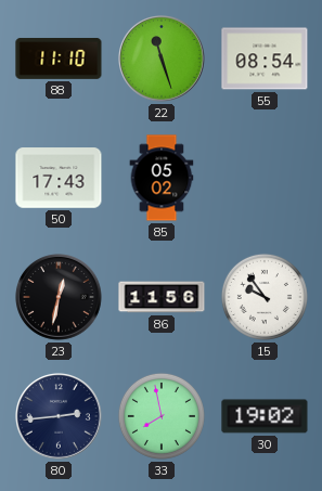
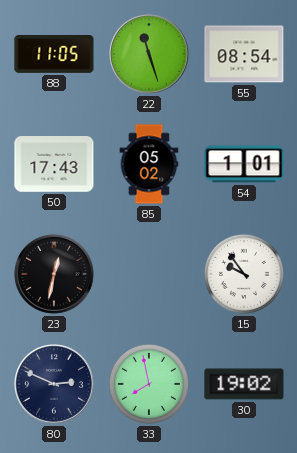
88: 11:10 -> 11:05
54: none -> 1:01
86: 11:56 -> none
80: 2:44 -> 2:49
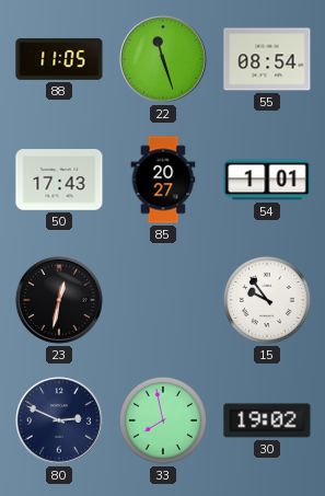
85: 05:02 -> 20:27
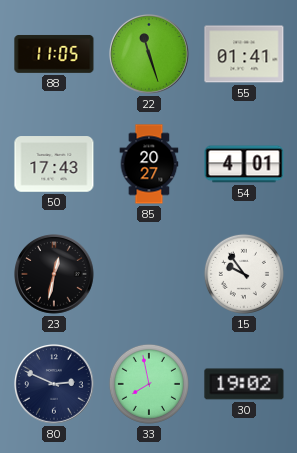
55: 08:54 -> 01:41
54: 1:01 -> 4:01
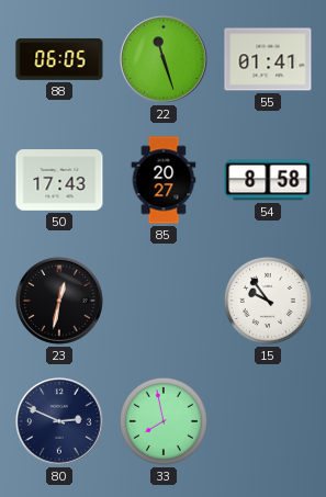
88: 11:05 -> 06:05
54: 4:01 -> 8:58
30: 19:02 -> none
